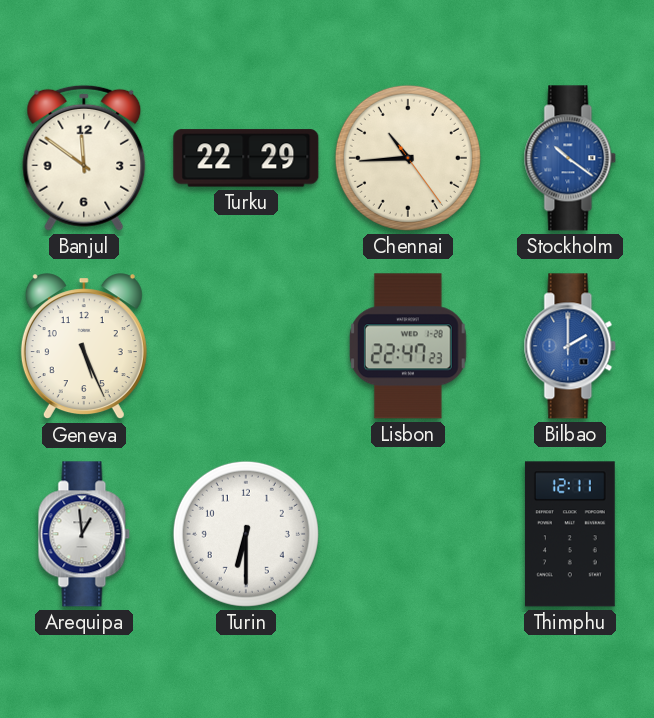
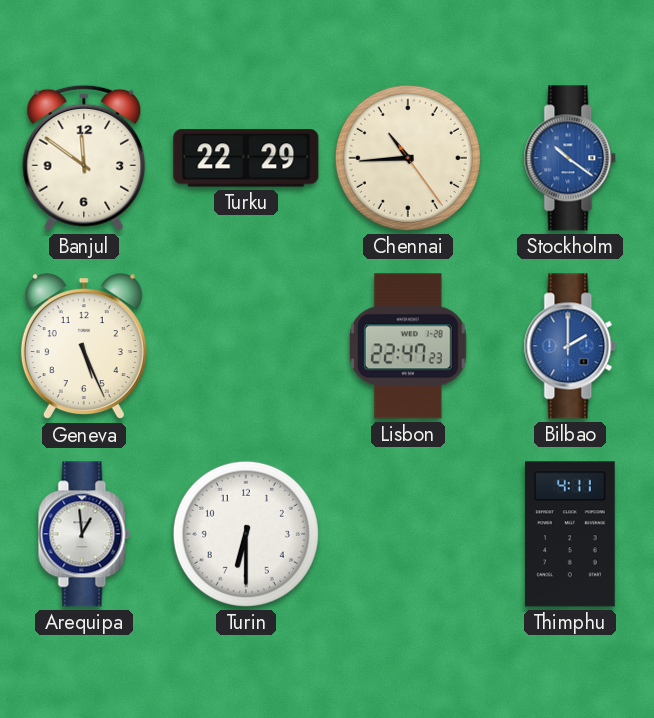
Thimphu: 12:11 -> 4:11
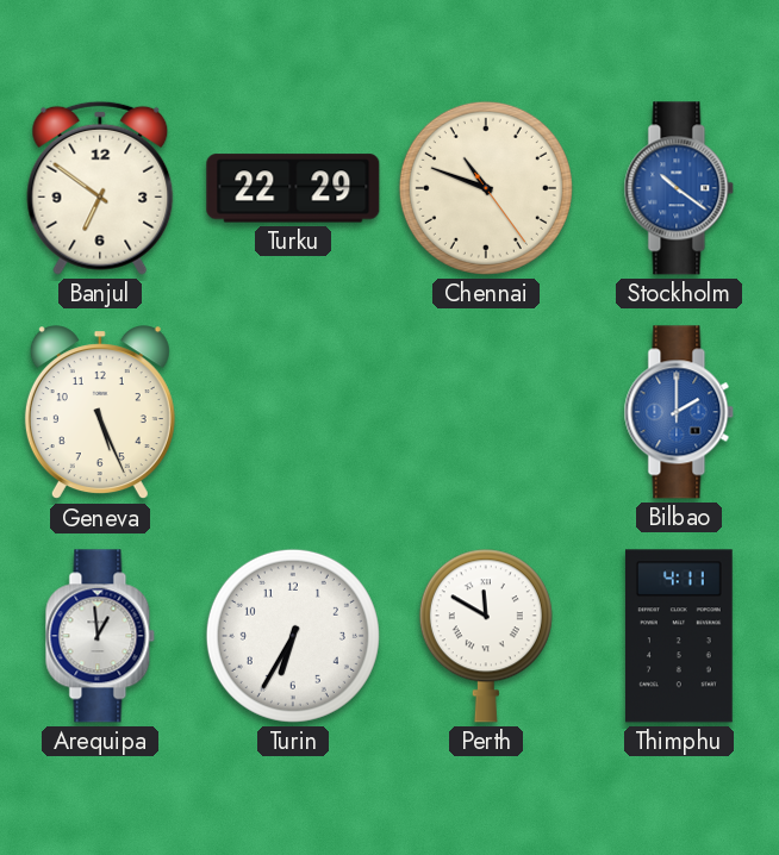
Banjul: 11:51 -> 6:51
Chennai: 10:44 -> 10:48
Lisbon: 22:47 -> none
Turin: 6:30 -> 6:35
Perth: none -> 11:50
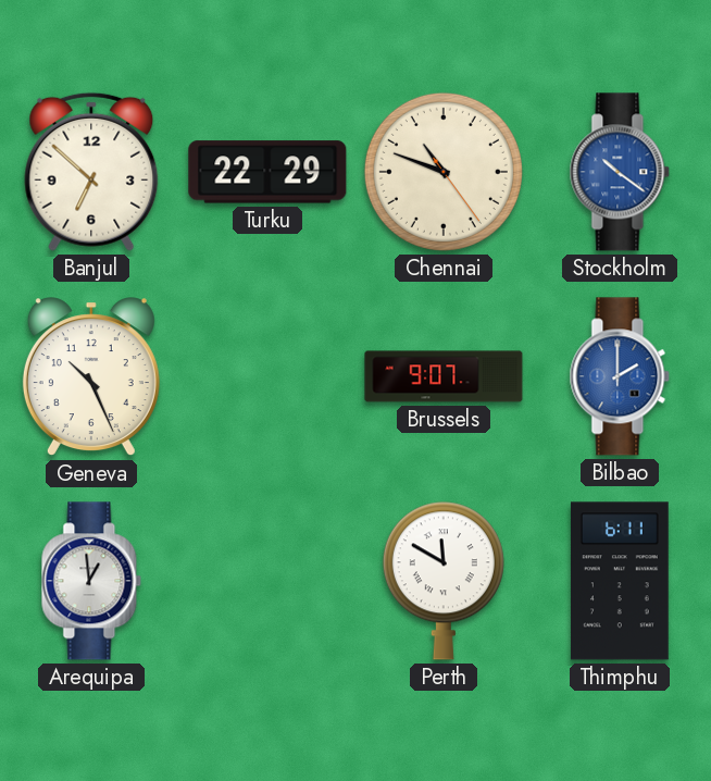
Banjul: 6:51 -> 6:52
Geneva: 5:26 -> 10:26
Brussels: none -> 9:07
Turin: 6:35 -> none
Thimphu: 4:11 -> 6:11
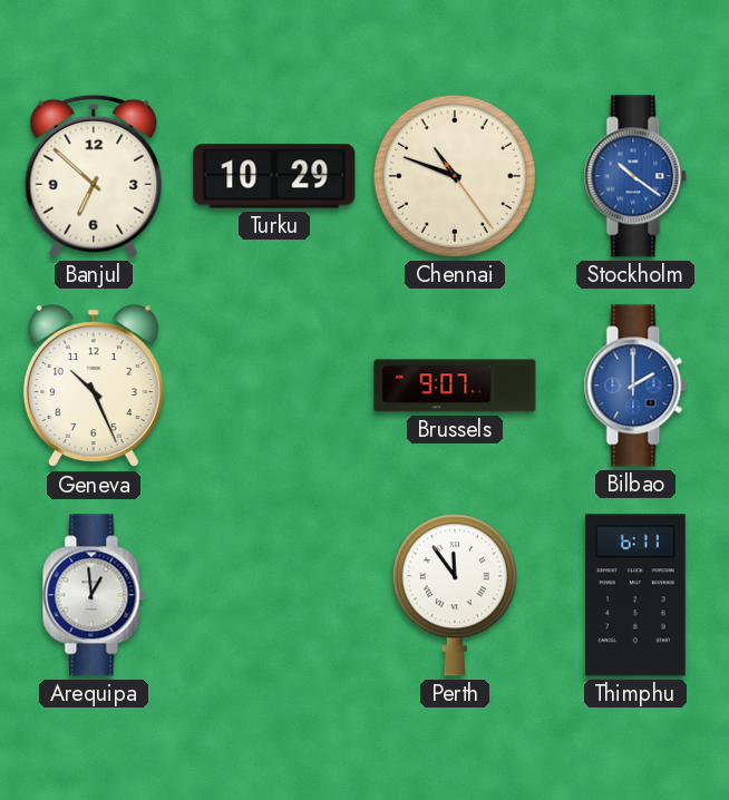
Turku: 22:29 -> 10:29
Perth: 11:50 -> 11:54
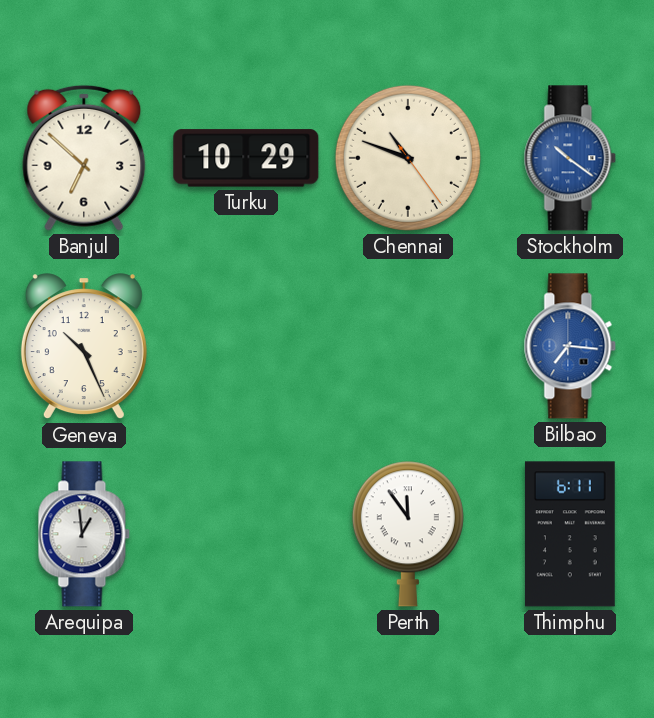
Brussels: 9:07 -> none
Bilbao: 2:00 -> 7:16
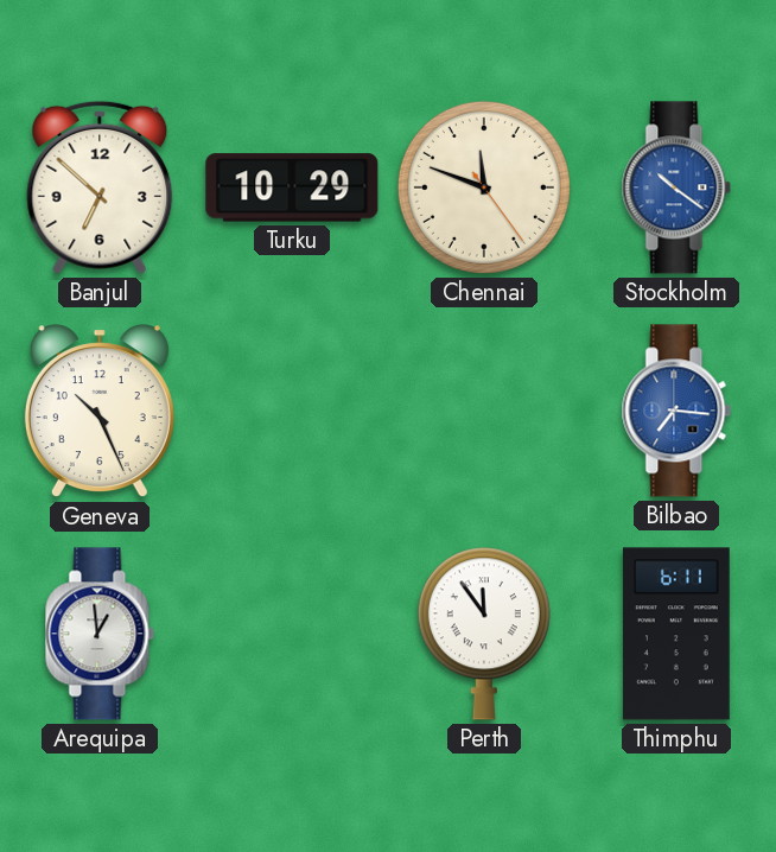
Chennai: 10:48 -> 11:48
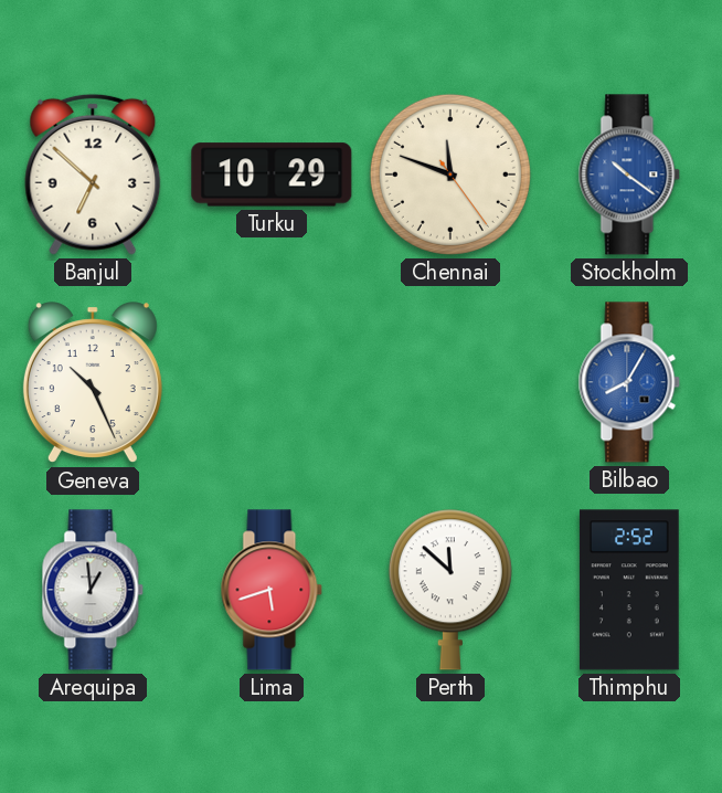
Bilbao: 7:16 -> 8:05
Lima: none -> 5:42
Perth: 11:54 -> 11:52
Thimphu: 6:11 -> 2:52
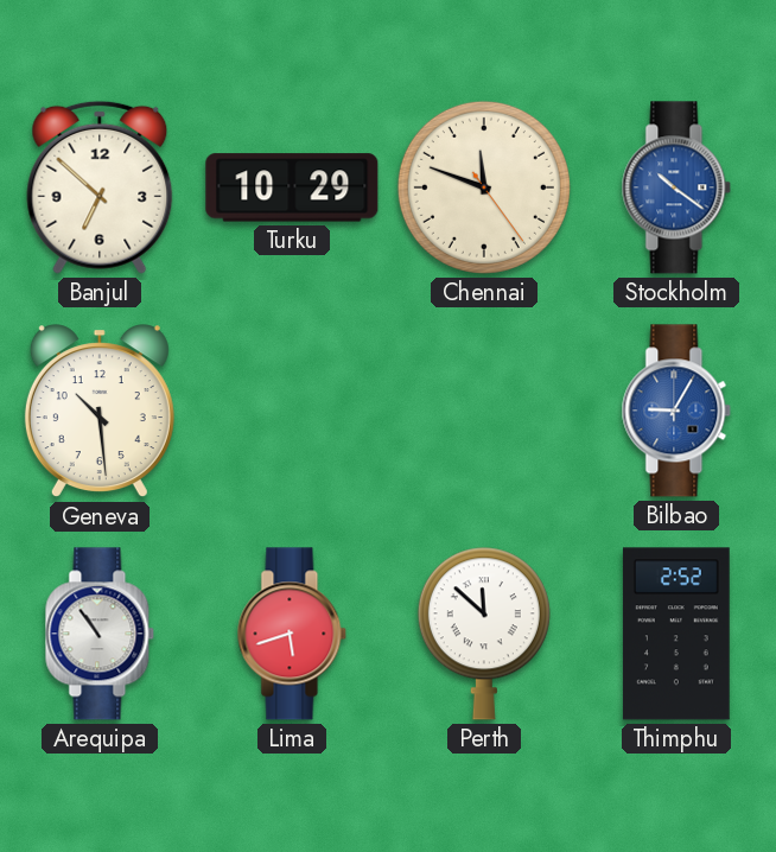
Geneva: 10:26 -> 10:29
Bilbao: 8:05 -> 9:05
Arequipa: 12:59 -> 10:54
